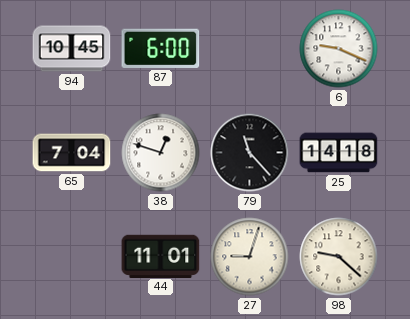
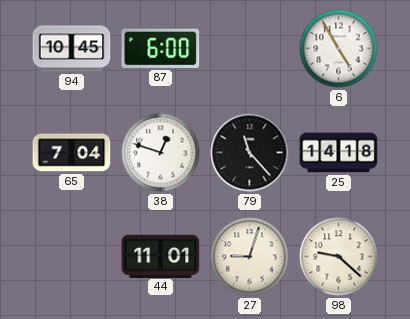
6: 9:19 -> 4:55
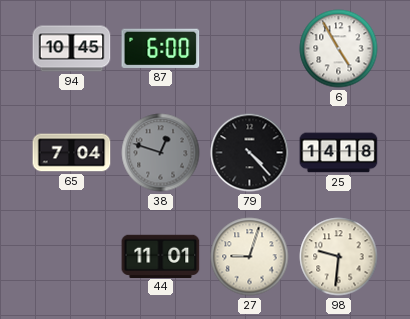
38 dial: white -> grey
79: 11:23 -> 4:23
98: 9:22 -> 9:31
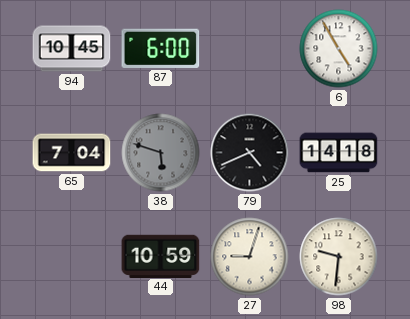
38: 12:48 -> 5:48
79: 4:23 -> 4:41
44: 11:01 -> 10:59
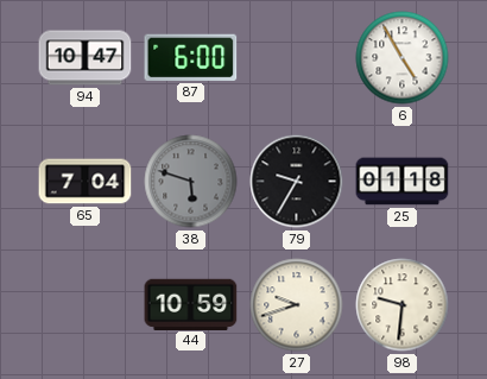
94: 10:45 -> 10:47
79: 4:41 -> 9:35
25: 14:18 -> 01:18
27: 9:03 -> 9:42
